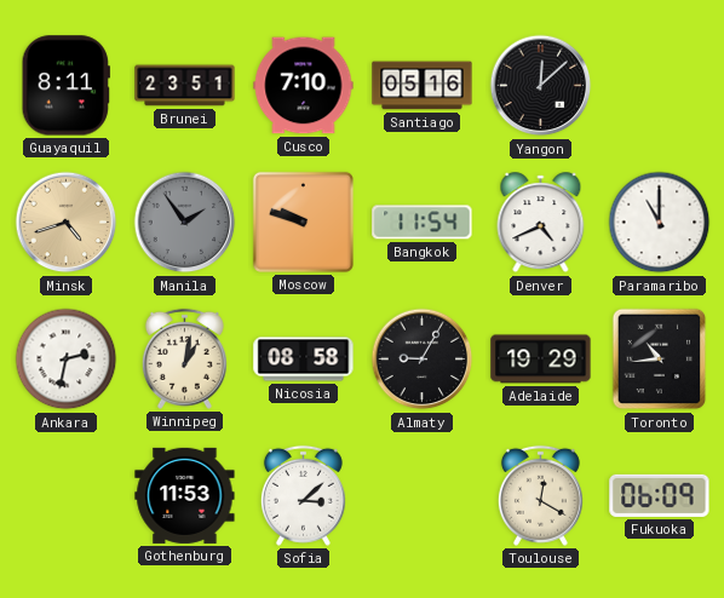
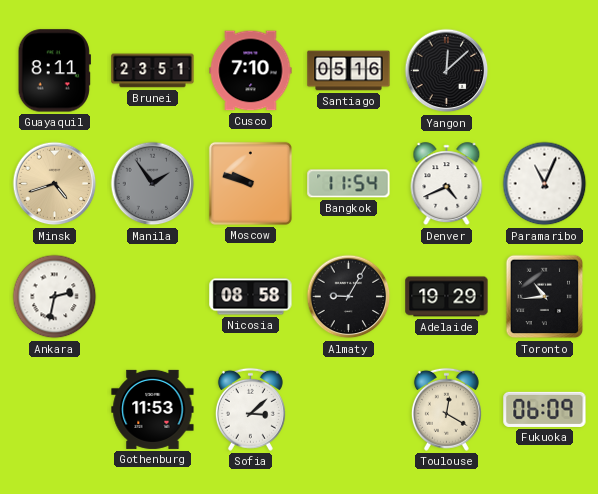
Paramaribo: 11:00 -> 11:04
Winnipeg: 1:02 -> none
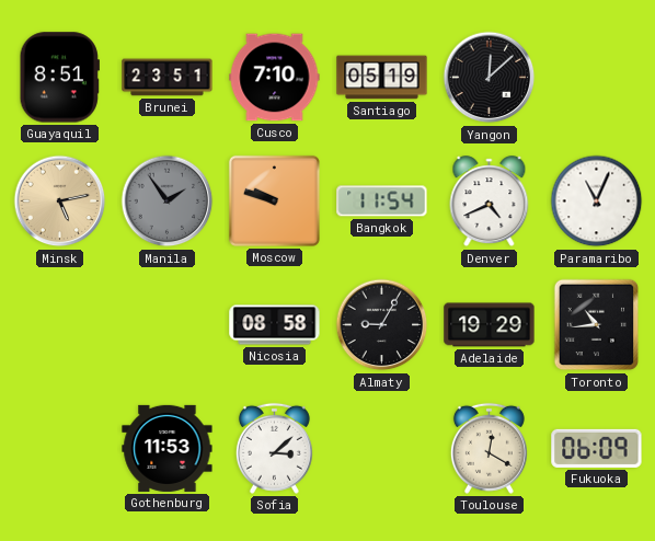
Guayaquil: 8:11 -> 8:51
Santiago: 05:16 -> 05:19
Minsk: 4:42 -> 5:13
Ankara: 2:32 -> none
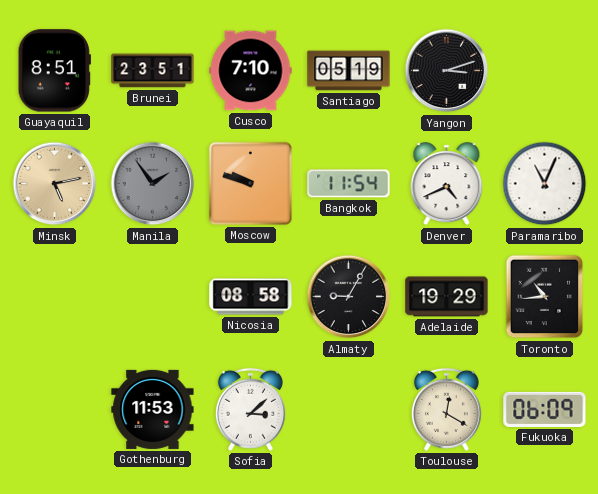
Yangon: 12:08 -> 3:12
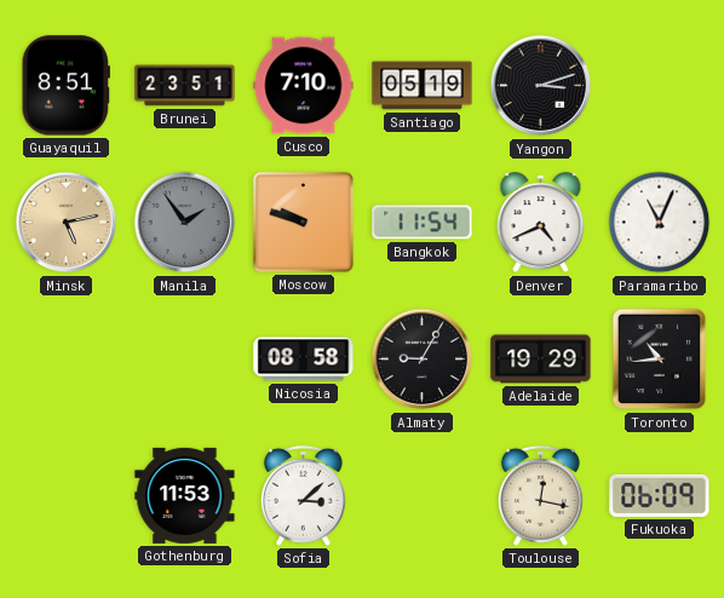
Toulouse: 12:20 -> 12:17
